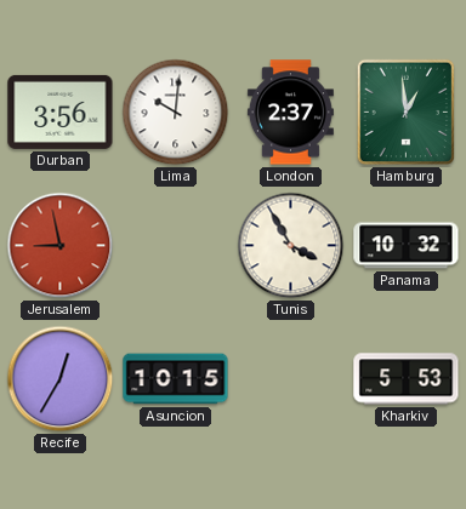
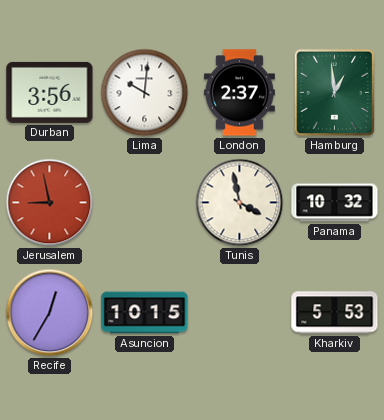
Tunis: 3:55 -> 3:58
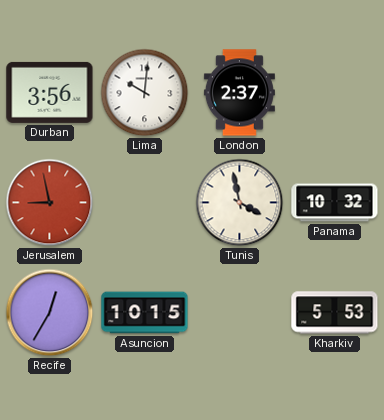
Hamburg: 12:59 -> none
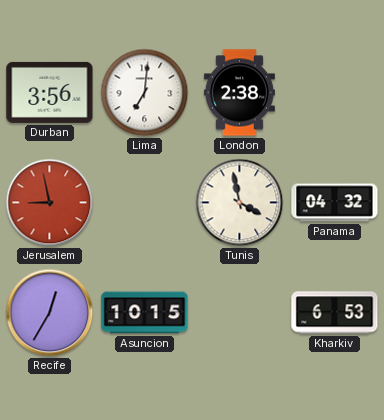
Lima: 10:01 -> 7:01
London: 2:37 -> 2:38
Panama: 10:32 -> 04:32
Kharkiv: 5:53 -> 6:53
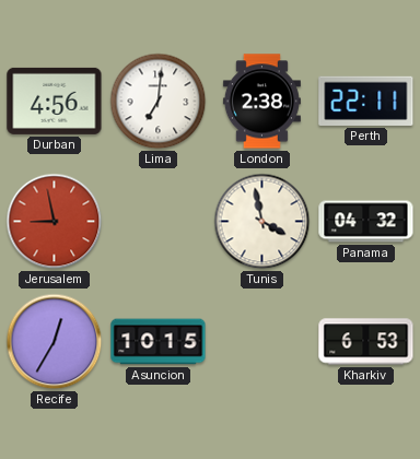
Durban: 3:56 -> 4:56
Perth: none -> 22:11
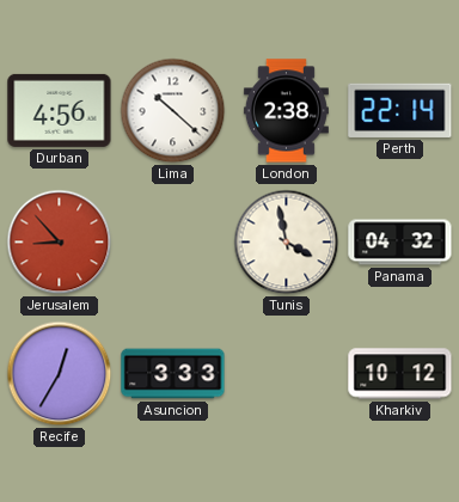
Lima: 7:01 -> 10:22
Perth: 22:11 -> 22:14
Jerusalem: 8:58 -> 8:53
Asuncion: 10:15 -> 3:33
Kharkiv: 6:53 -> 10:12
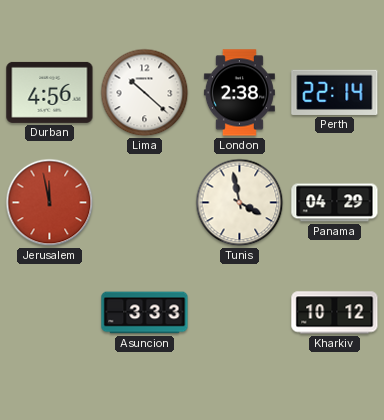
Jerusalem: 8:53 -> 11:58
Panama: 04:32 -> 04:29
Recife: 12:35 -> none
